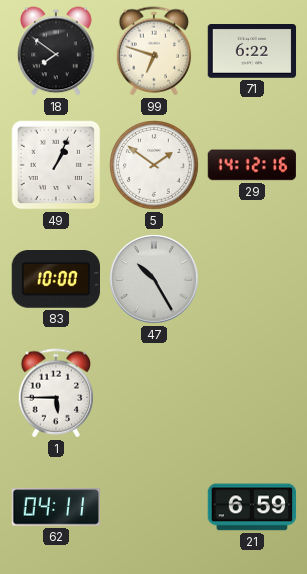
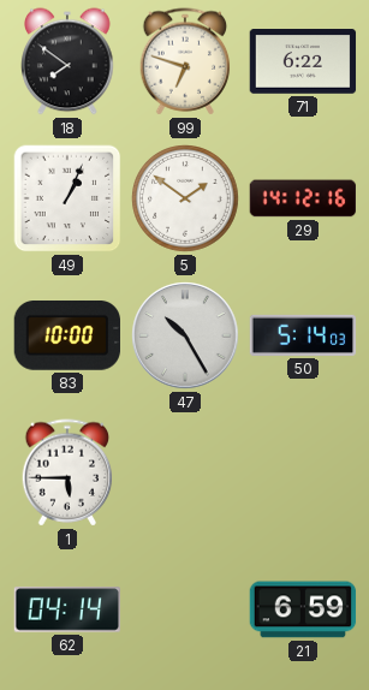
50: none -> 5:14
62: 04:11 -> 04:14
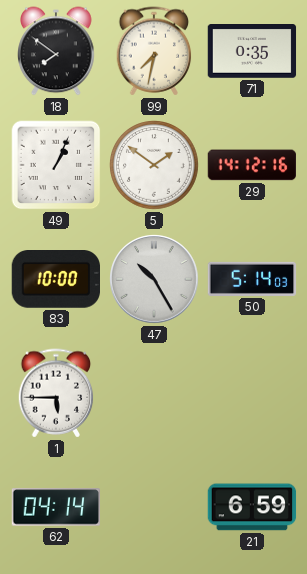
99: 6:48 -> 7:32
71: 6:22 -> 0:35
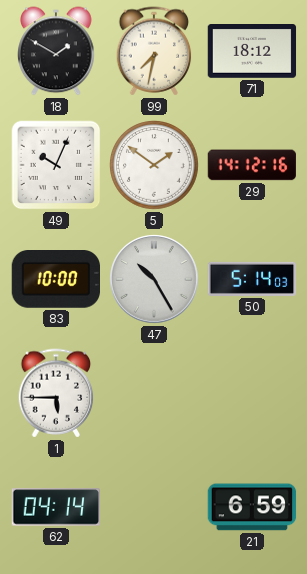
18: 7:51 -> 1:50
71: 0:35 -> 18:12
49: 1:04 -> 10:04
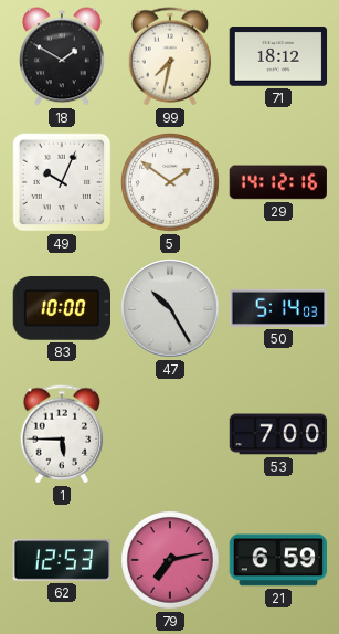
53: none -> 7:00
62: 04:14 -> 12:53
79: none -> 7:13
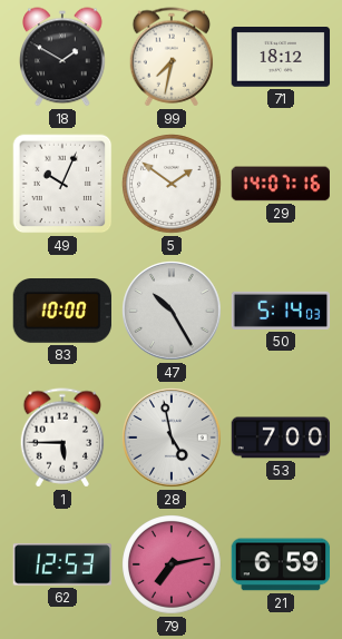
29: 14:12 -> 14:07
28: none -> 4:58
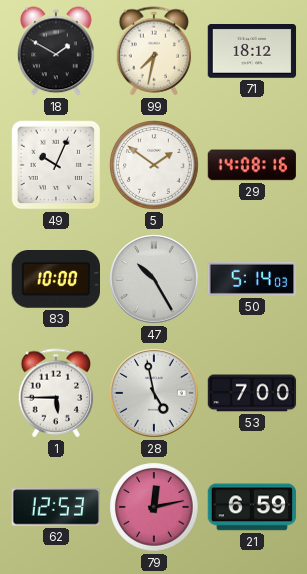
29: 14:07 -> 14:08
79: 7:13 -> 12:13
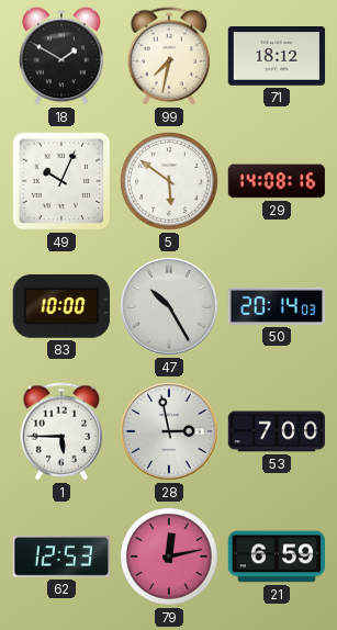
5: 1:51 -> 5:51
50: 5:14 -> 20:14
28: 4:58 -> 2:58
